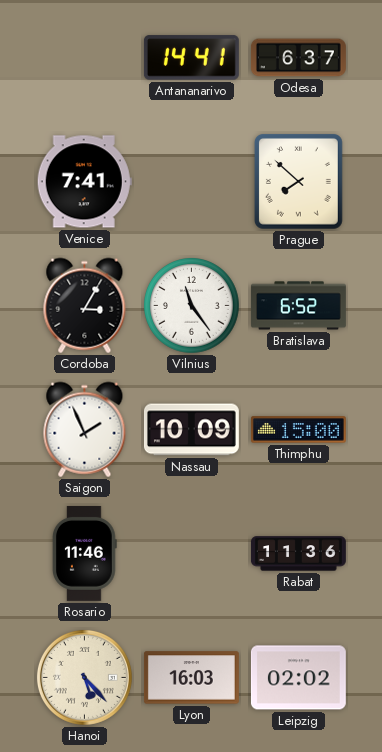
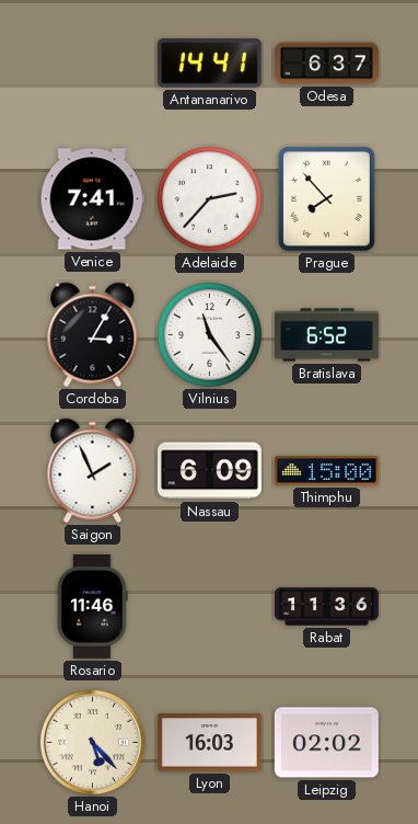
Adelaide: none -> 2:37
Prague: 7:52 -> 7:53
Nassau: 10:09 -> 6:09
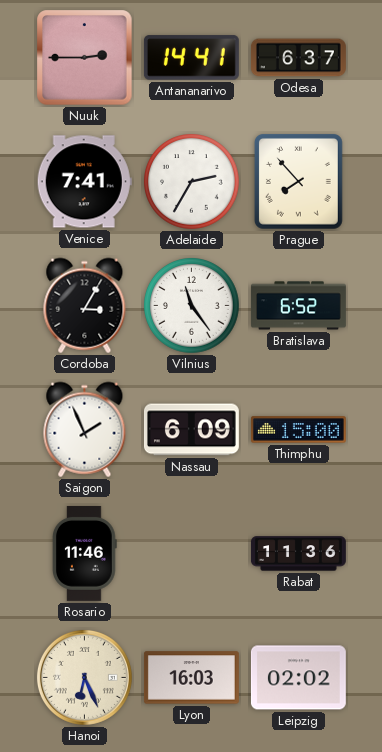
Nuuk: none -> 2:45
Adelaide: 2:37 -> 2:35
Hanoi: 5:23 -> 6:26
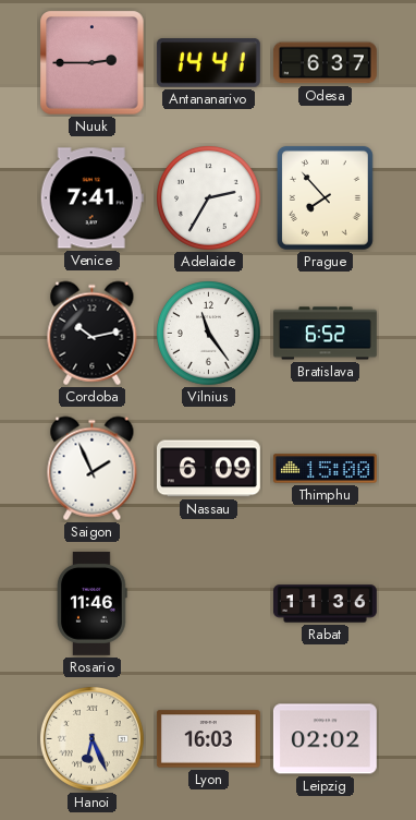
Cordoba: 3:05 -> 10:13
